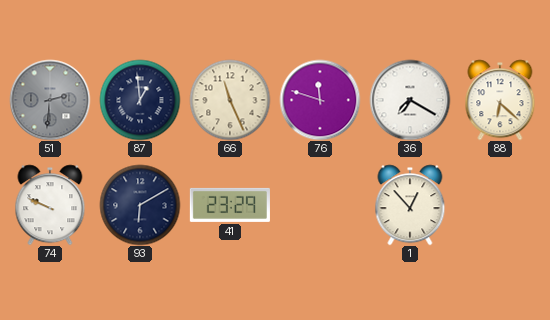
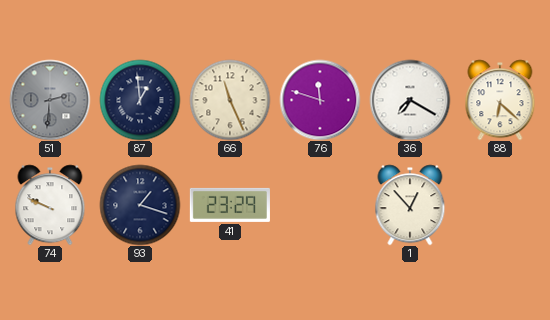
93: 6:10 -> 1:18
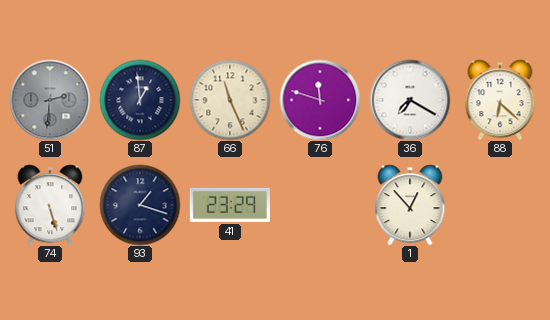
74: 9:49 -> 5:27
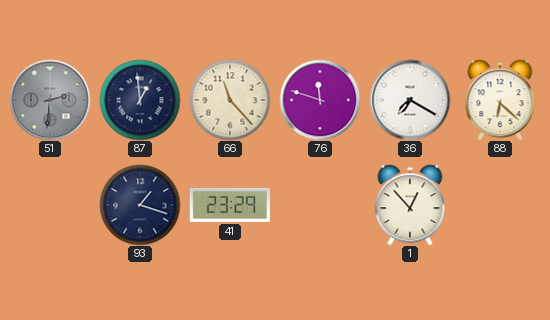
66: 11:26 -> 11:23
74: 5:27 -> none
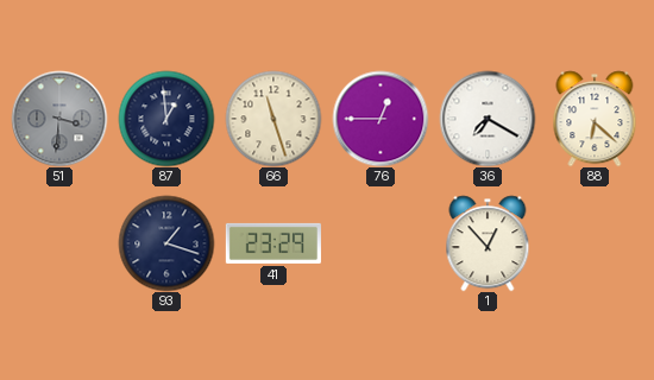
51: 2:31 -> 3:31
66: 11:23 -> 11:27
76: 11:48 -> 12:45
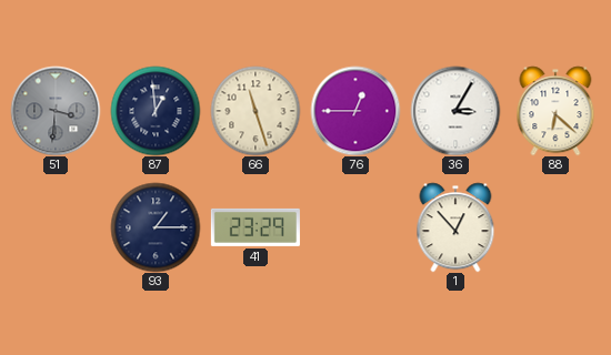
36: 7:20 -> 3:05
93: 1:18 -> 1:15
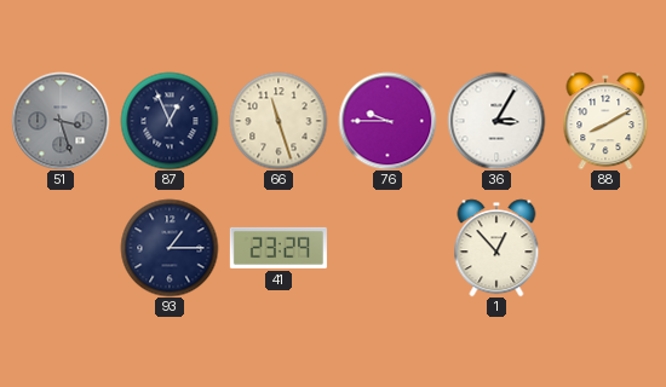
51: 3:31 -> 3:27
87: 12:59 -> 12:56
76: 12:45 -> 9:45
88: 6:22 -> 8:10
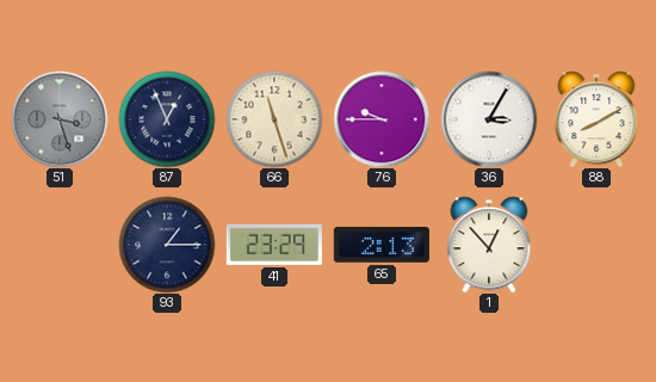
65: none -> 2:13
